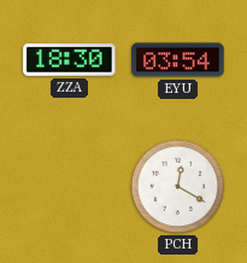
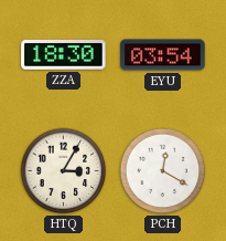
HTQ: none -> 3:05
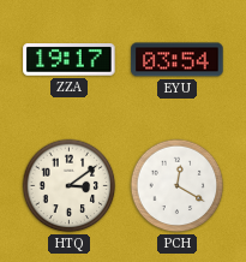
ZZA: 18:30 -> 19:17
HTQ: 3:05 -> 3:09
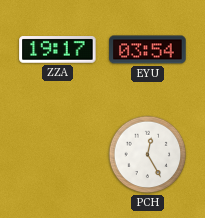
HTQ: 3:09 -> none
PCH: 12:20 -> 12:25
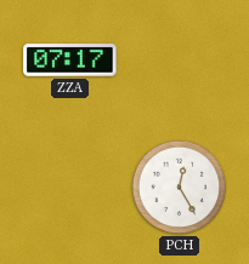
ZZA: 19:17 -> 07:17
EYU: 03:54 -> none
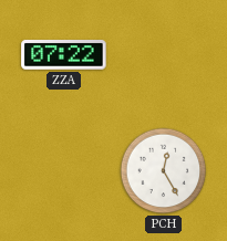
ZZA: 07:17 -> 07:22
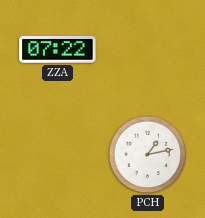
PCH: 12:25 -> 1:13
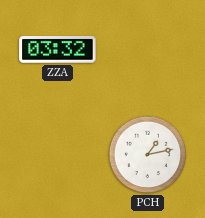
ZZA: 07:22 -> 03:32
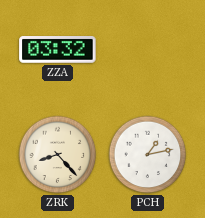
ZRK: none -> 8:23
